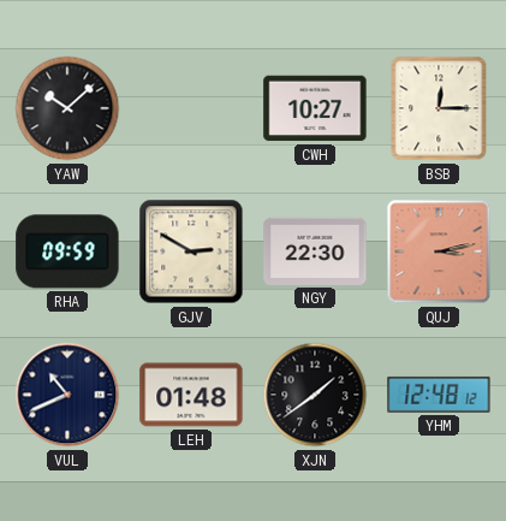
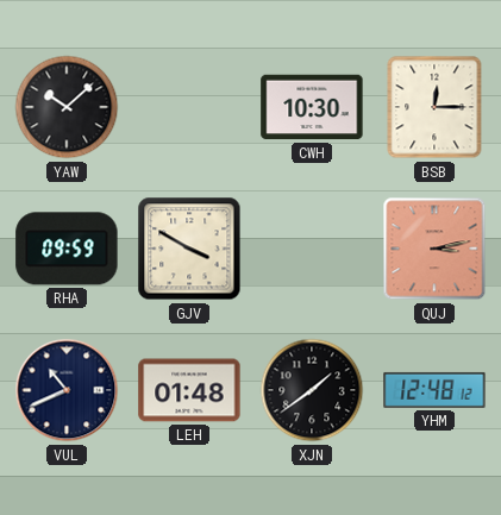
CWH: 10:27 -> 10:30
GJV: 2:50 -> 3:50
NGY: 22:30 -> none
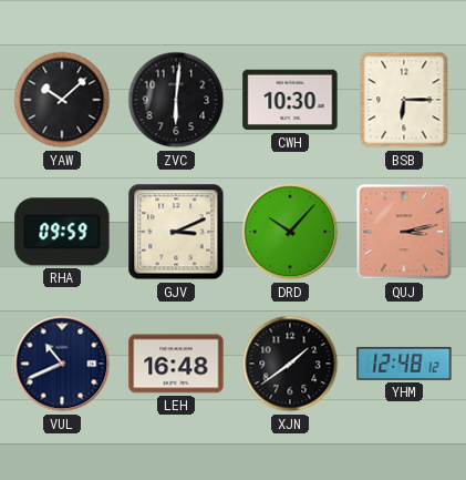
ZVC: none -> 6:01
BSB: 12:15 -> 6:15
GJV: 3:50 -> 3:11
DRD: none -> 10:07
LEH: 01:48 -> 16:48
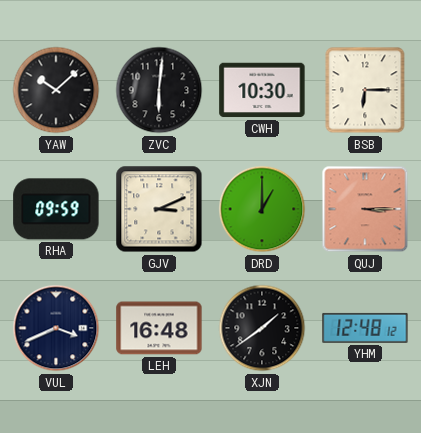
DRD: 10:07 -> 1:00
QUJ: 3:13 -> 3:15
VUL: 10:41 -> 3:41
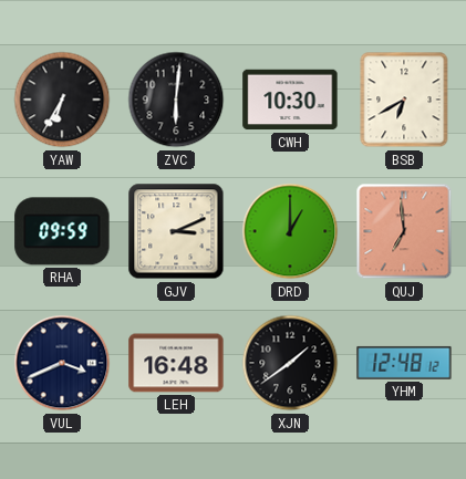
YAW: 10:08 -> 6:35
BSB: 6:15 -> 6:40
QUJ: 3:15 -> 6:59
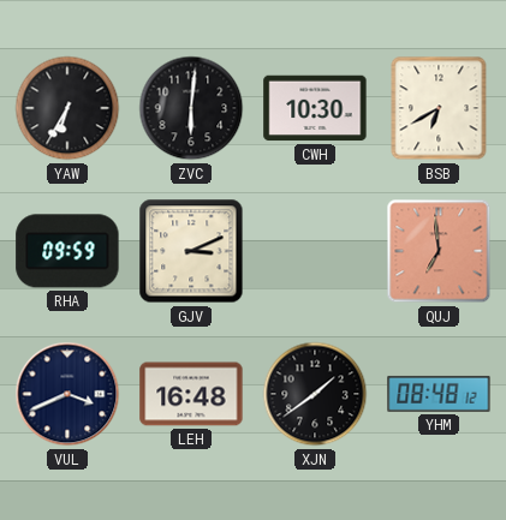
DRD: 1:00 -> none
YHM: 12:48 -> 08:48
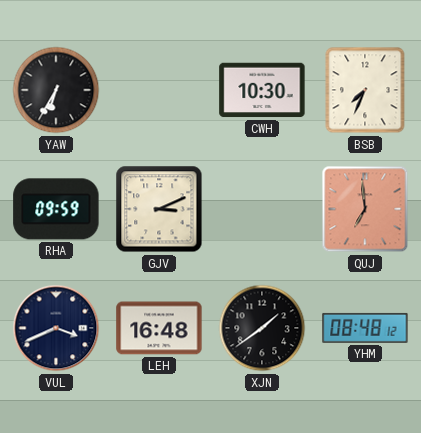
ZVC: 6:01 -> none
BSB: 6:40 -> 7:34
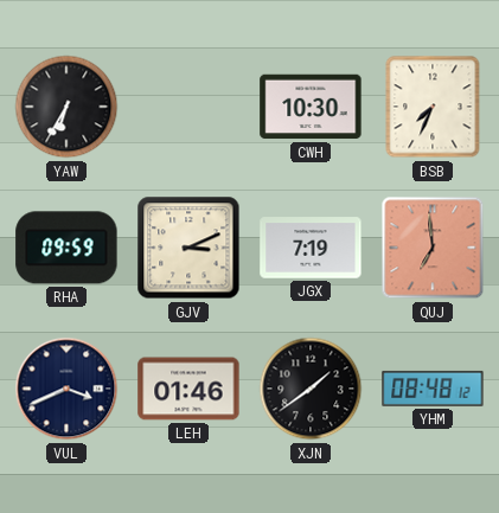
JGX: none -> 7:19
LEH: 16:48 -> 01:46
